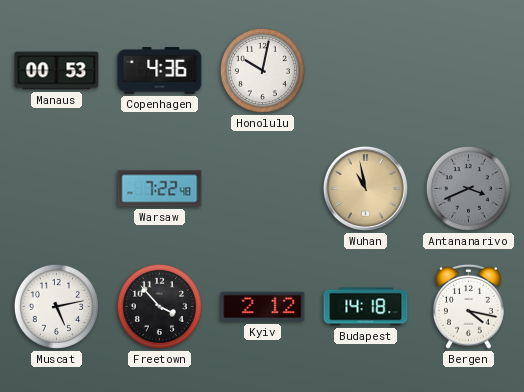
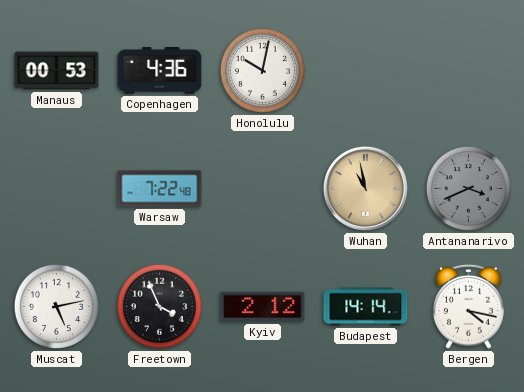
Freetown: 3:53 -> 3:56
Budapest: 14:18 -> 14:14
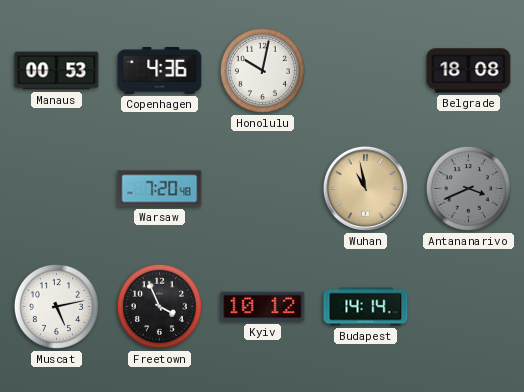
Belgrade: none -> 18:08
Warsaw: 7:22 -> 7:20
Kyiv: 2:12 -> 10:12
Bergen: 4:17 -> none
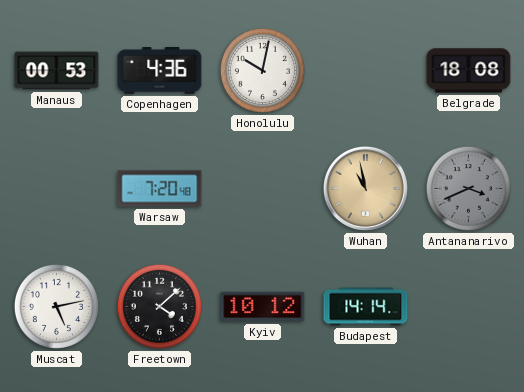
Freetown: 3:56 -> 4:08
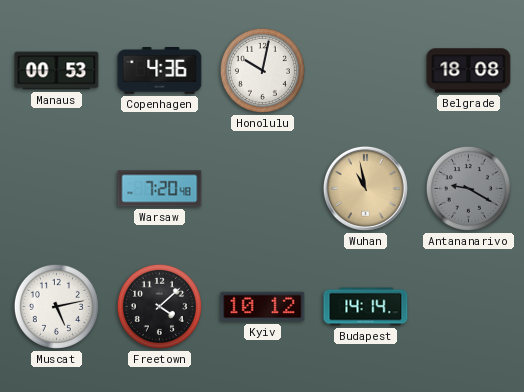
Antananarivo: 3:41 -> 9:20
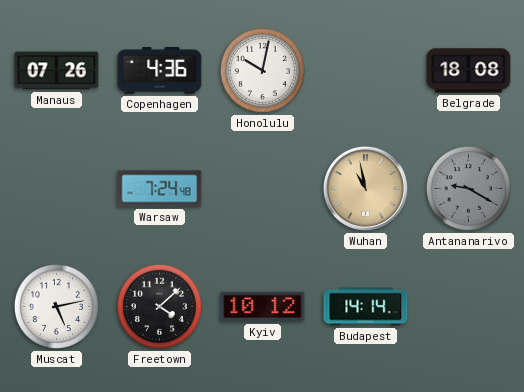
Manaus: 00:53 -> 07:26
Warsaw: 7:20 -> 7:24
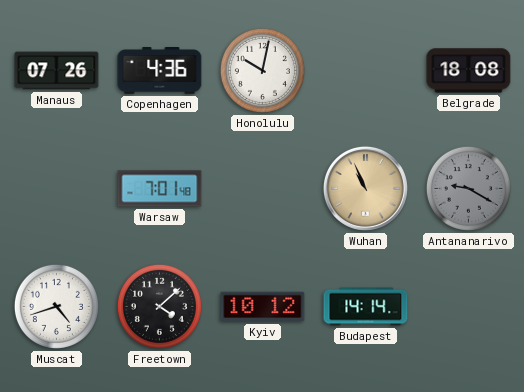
Warsaw: 7:24 -> 7:01
Wuhan: 10:58 -> 10:56
Muscat: 5:13 -> 4:42
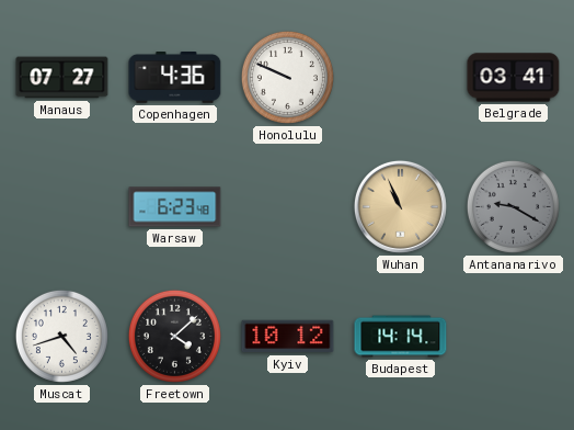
Manaus: 07:26 -> 07:27
Honolulu: 10:02 -> 9:49
Belgrade: 18:08 -> 03:41
Warsaw: 7:01 -> 6:23
